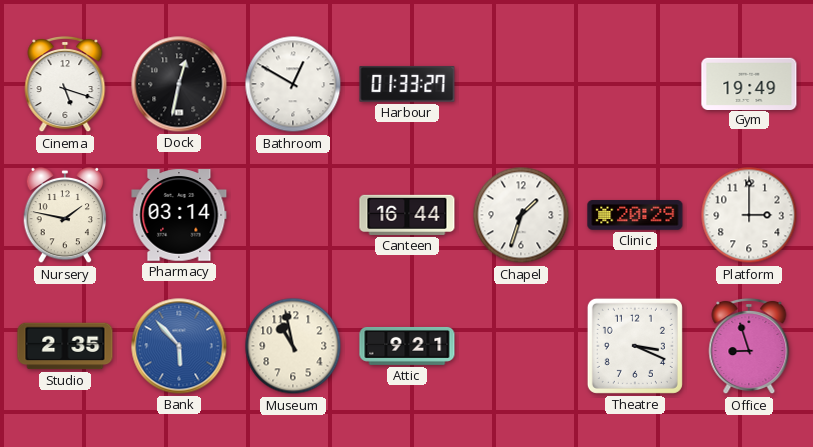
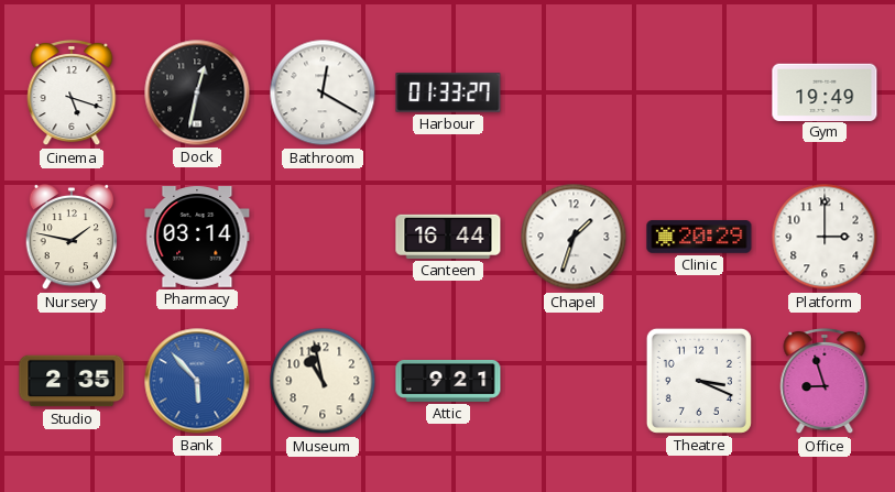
Bathroom: 12:50 -> 12:20
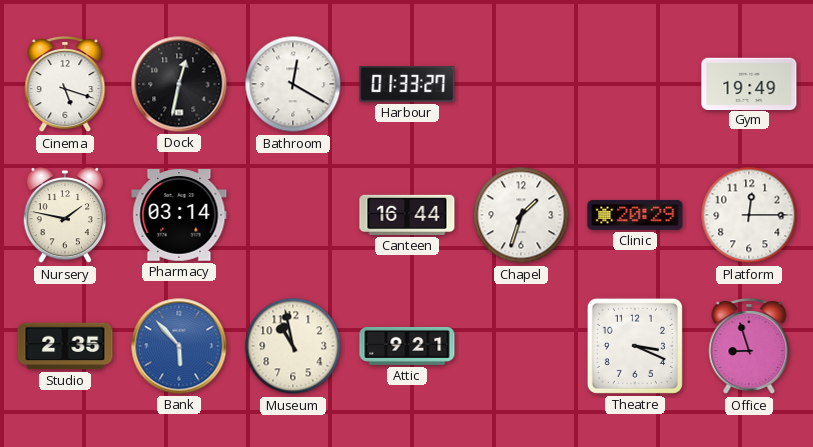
Platform: 3:00 -> 12:15
